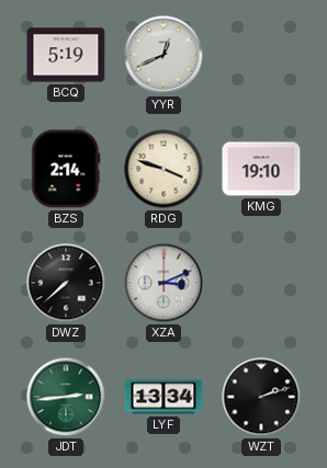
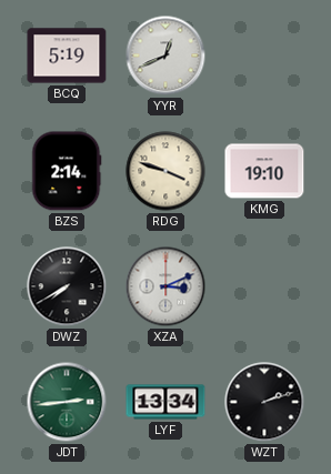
DWZ: 7:38 -> 7:40
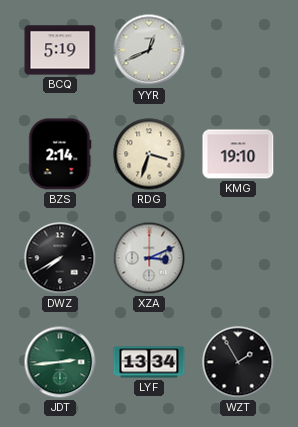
RDG: 3:48 -> 3:33
WZT: 2:12 -> 1:55
